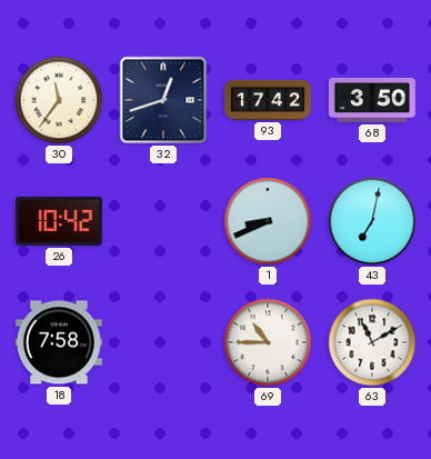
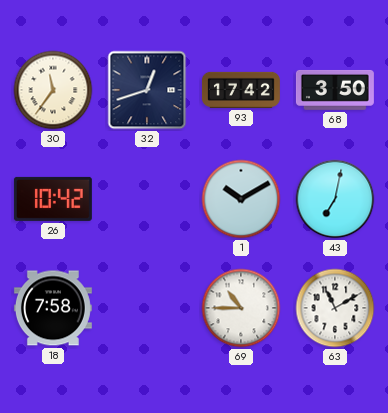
1: 8:41 -> 10:10
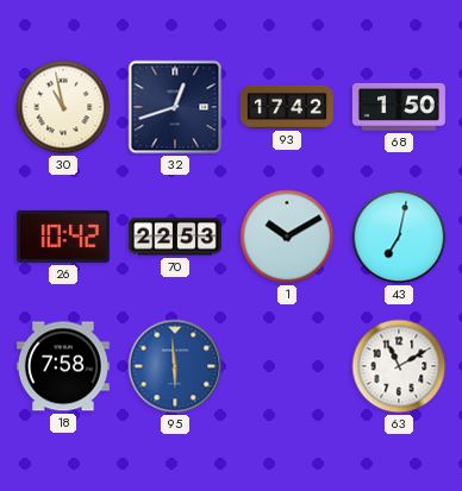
30: 11:36 -> 10:58
68: 3:50 -> 1:50
70: none -> 22:53
95: none -> 5:59
69: 10:45 -> none
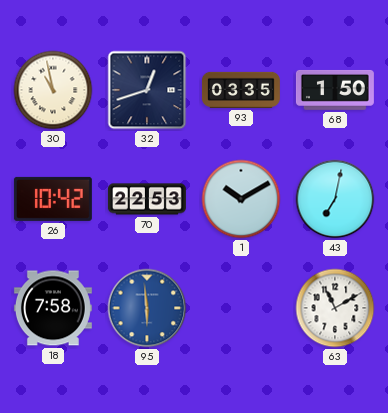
93: 17:42 -> 03:35
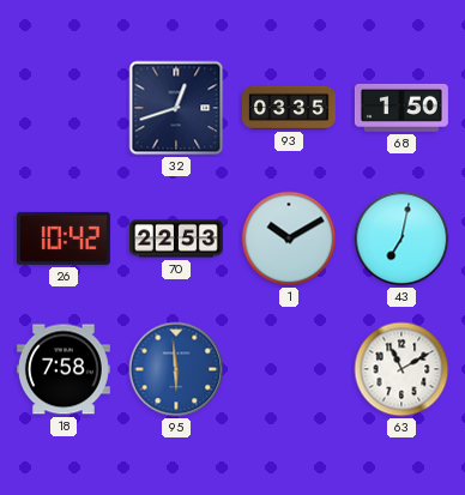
30: 10:58 -> none
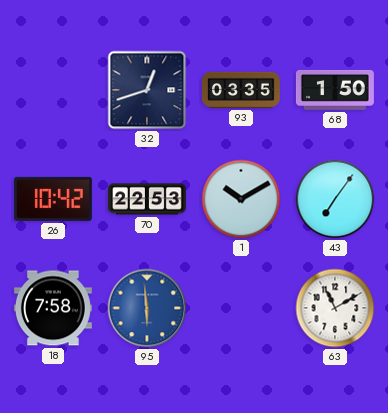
43: 7:02 -> 7:06
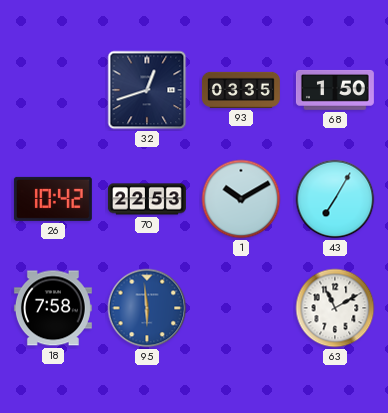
43: 7:06 -> 7:05
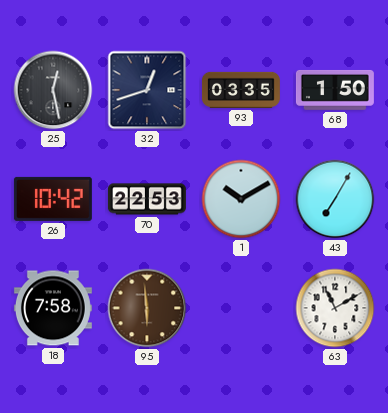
25: none -> 12:28
95 dial: blue -> brown
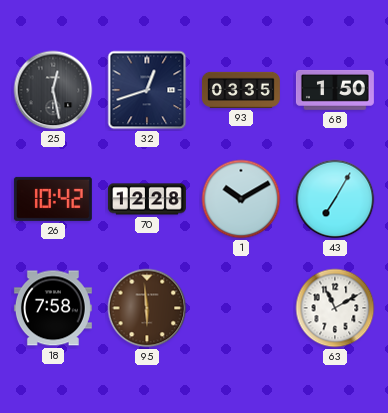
70: 22:53 -> 12:28
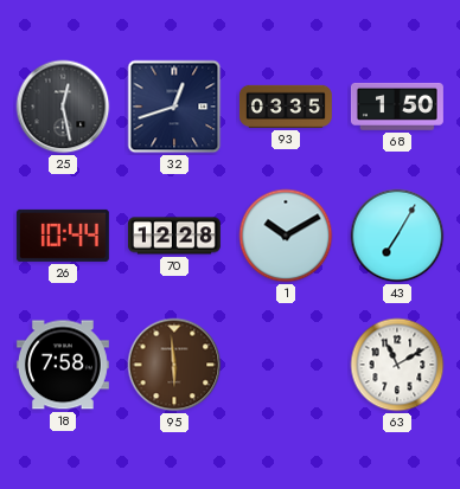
26: 10:42 -> 10:44
